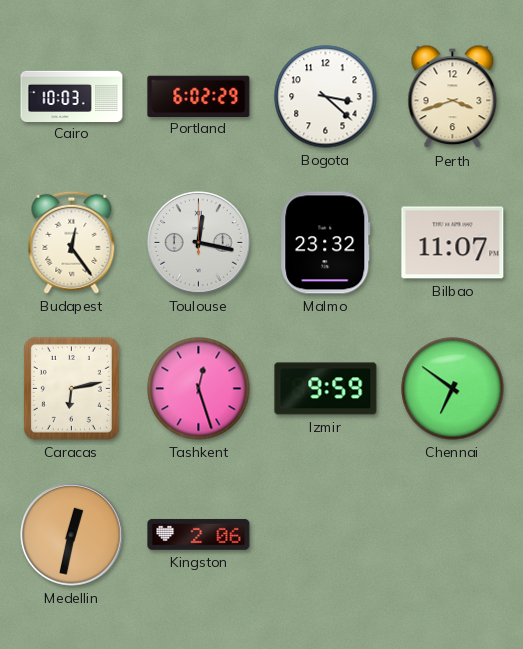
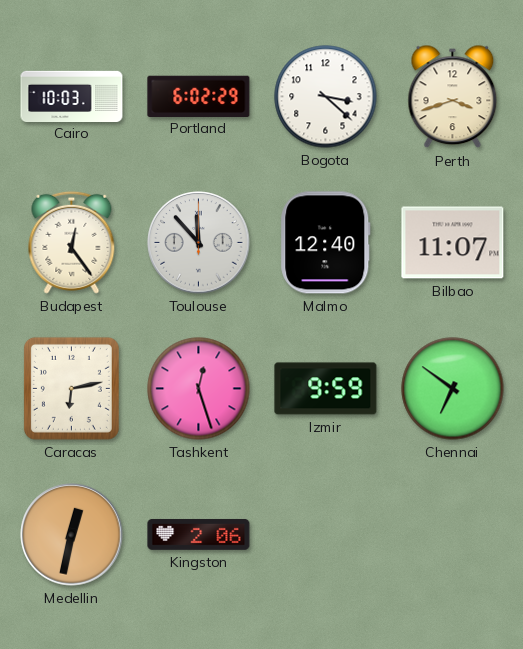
Toulouse: 12:17 -> 11:53
Malmo: 23:32 -> 12:40
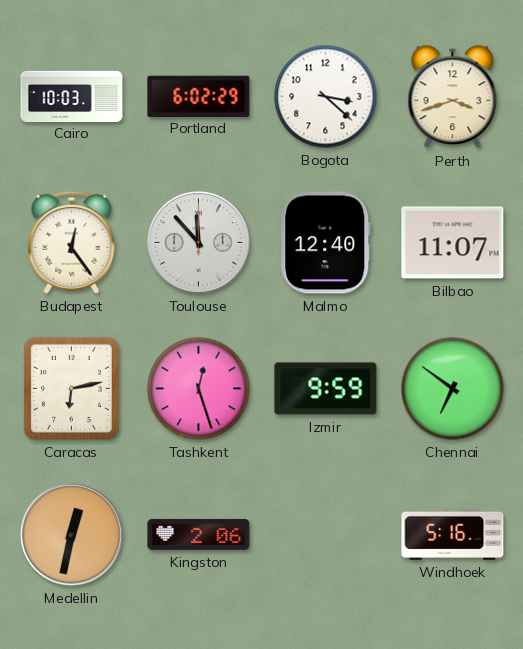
Windhoek: none -> 5:16
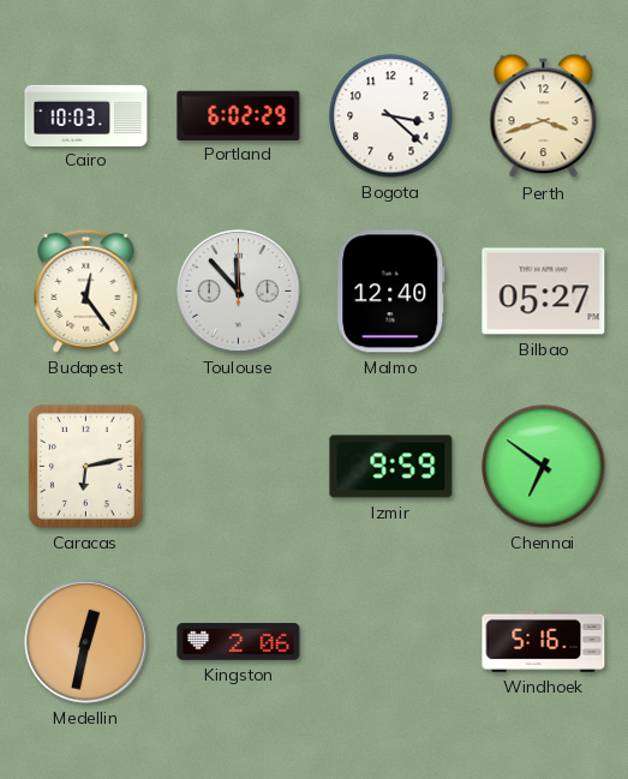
Bilbao: 11:07 -> 05:27
Tashkent: 12:27 -> none
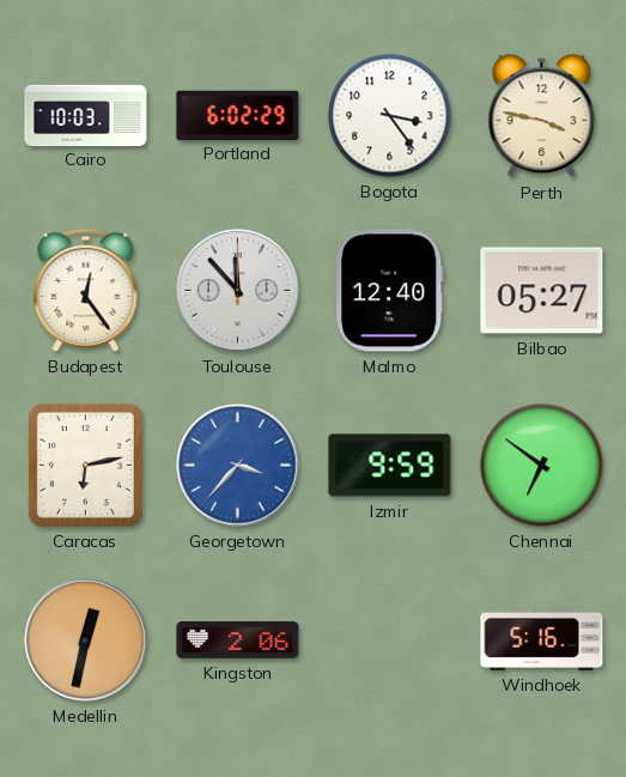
Bogota: 3:22 -> 3:24
Perth: 3:42 -> 3:47
Georgetown: none -> 3:37
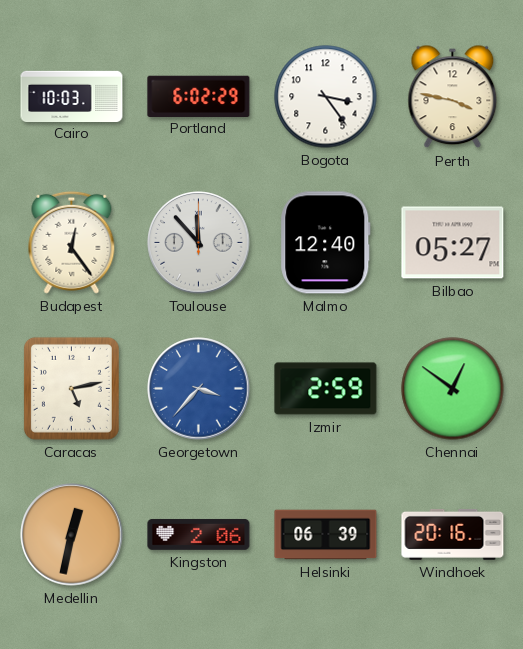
Caracas: 6:13 -> 5:13
Izmir: 9:59 -> 2:59
Chennai: 6:51 -> 12:51
Helsinki: none -> 06:39
Windhoek: 5:16 -> 20:16
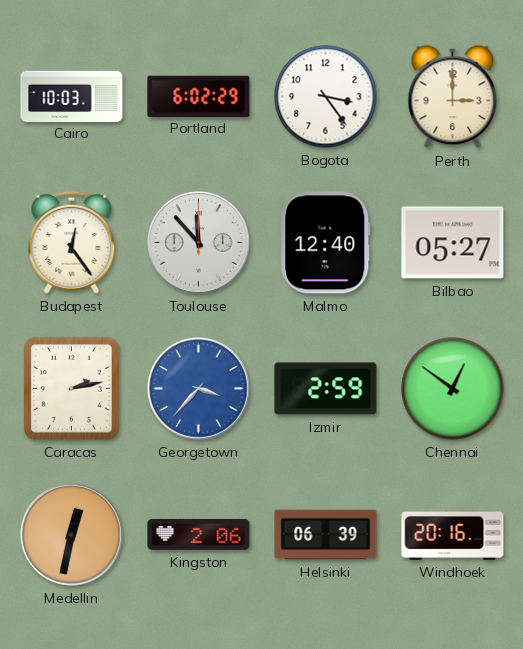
Perth: 3:47 -> 3:00
Caracas: 5:13 -> 2:13
